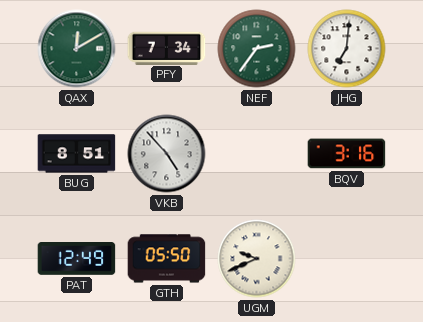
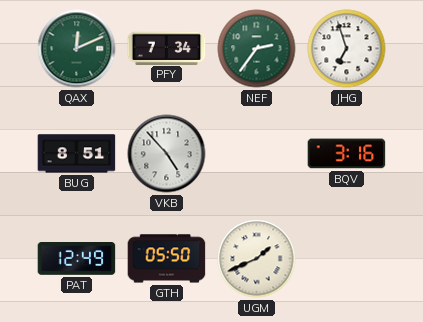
QAX: 12:10 -> 12:11
JHG: 7:01 -> 6:57
UGM: 9:41 -> 1:41
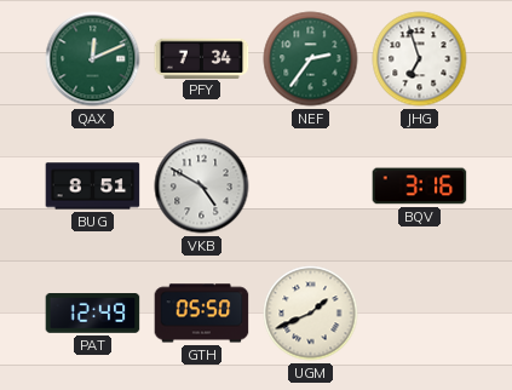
VKB: 4:53 -> 4:50
